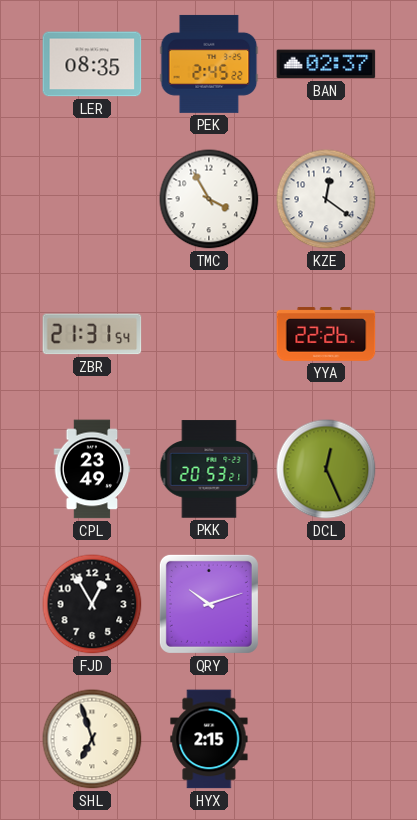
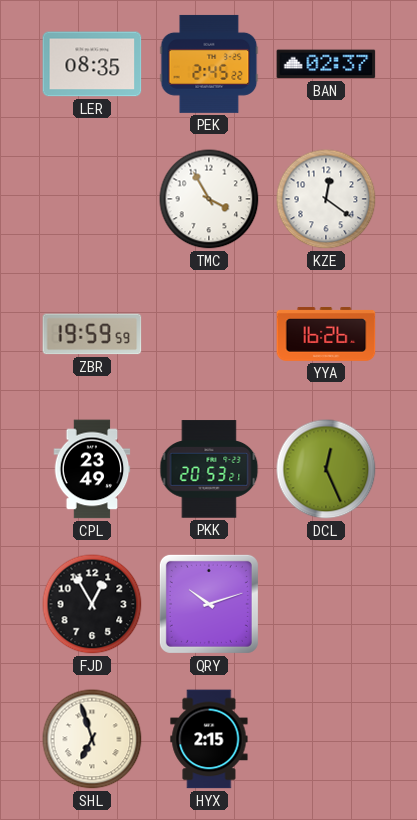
ZBR: 21:31 -> 19:59
YYA: 22:26 -> 16:26
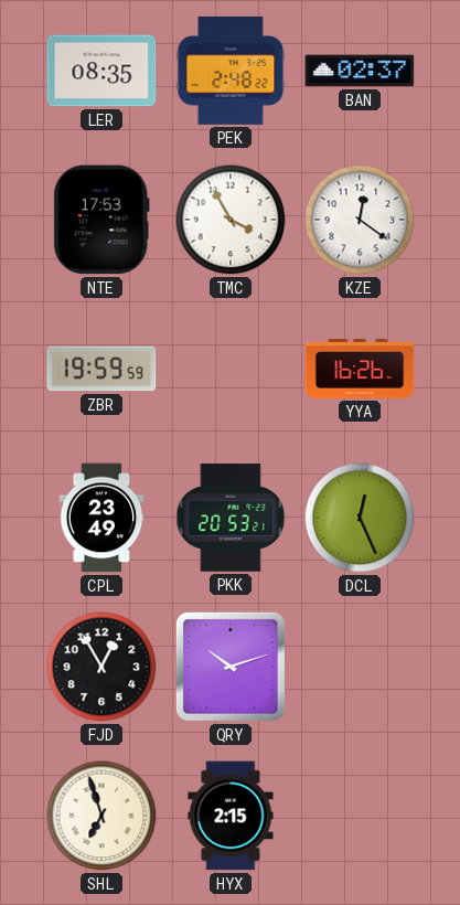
PEK: 2:45 -> 2:48
NTE: none -> 17:53
